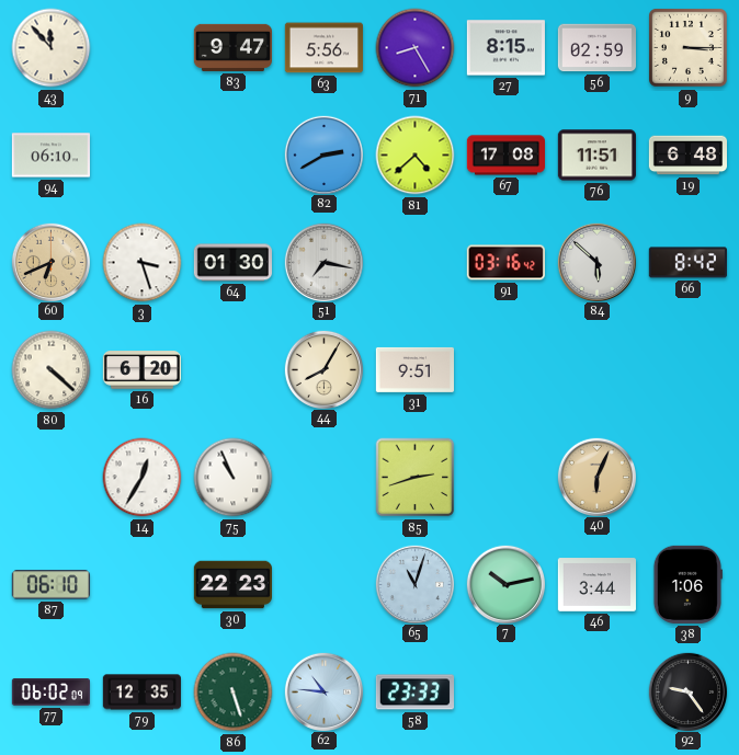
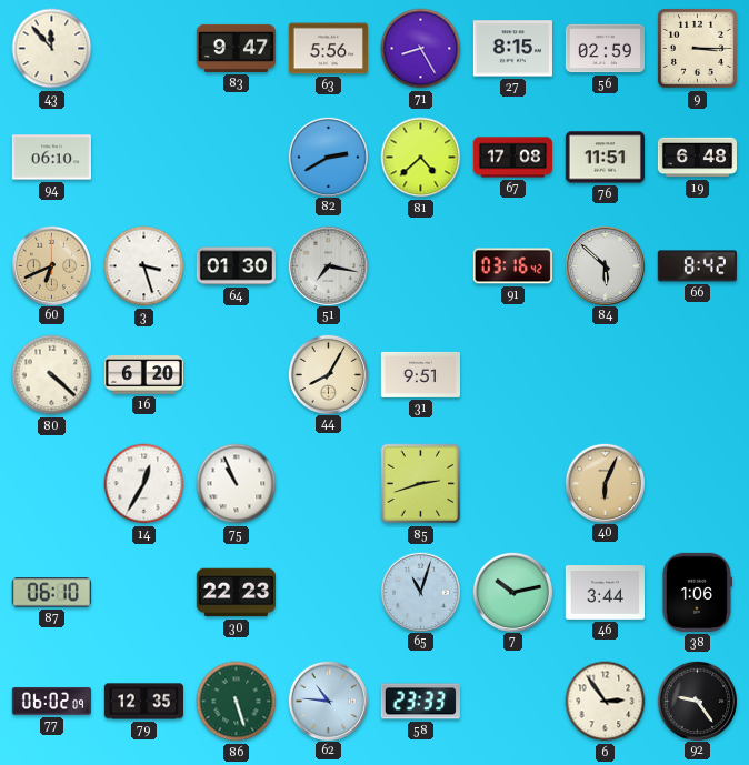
6: none -> 2:54
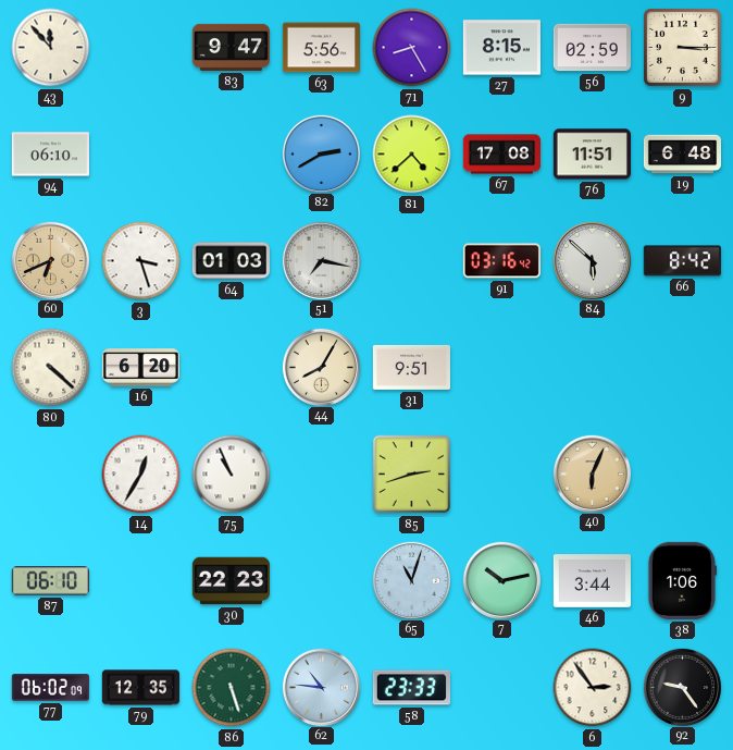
64: 01:30 -> 01:03
